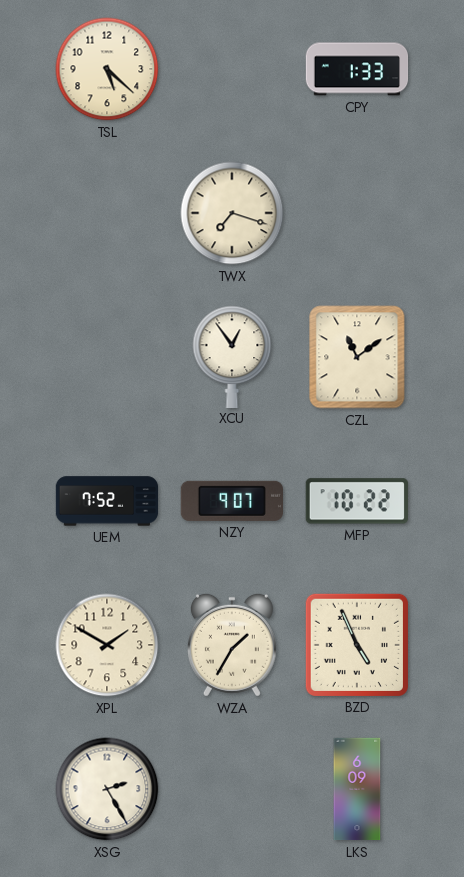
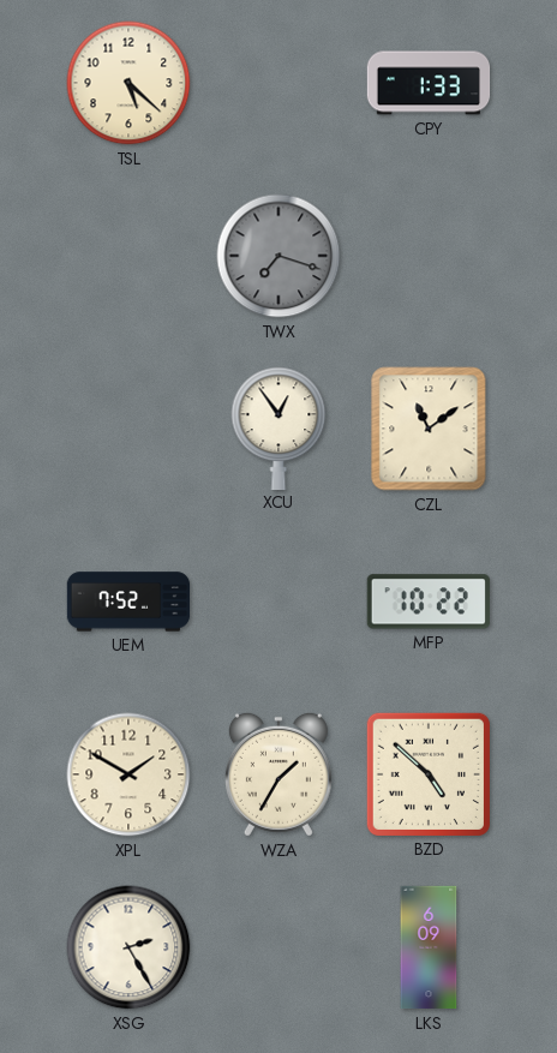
TWX dial: cream -> grey
NZY: 9:07 -> none
BZD: 4:56 -> 4:52
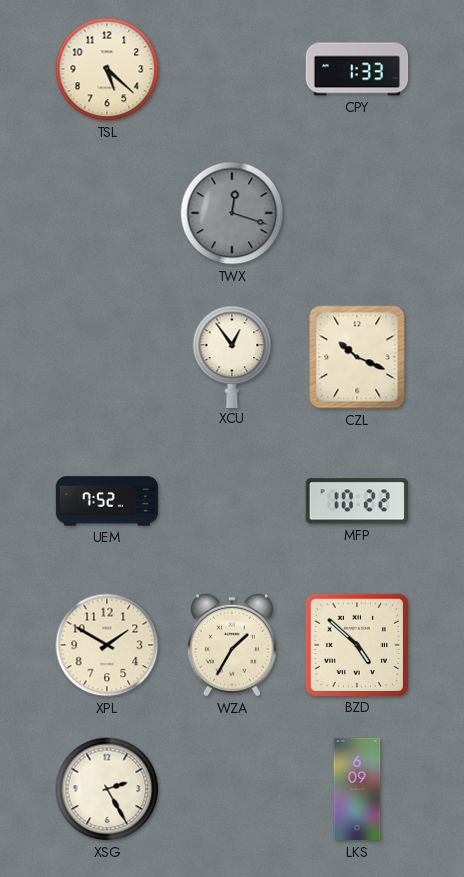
TWX: 7:18 -> 12:18
CZL: 11:09 -> 10:19
